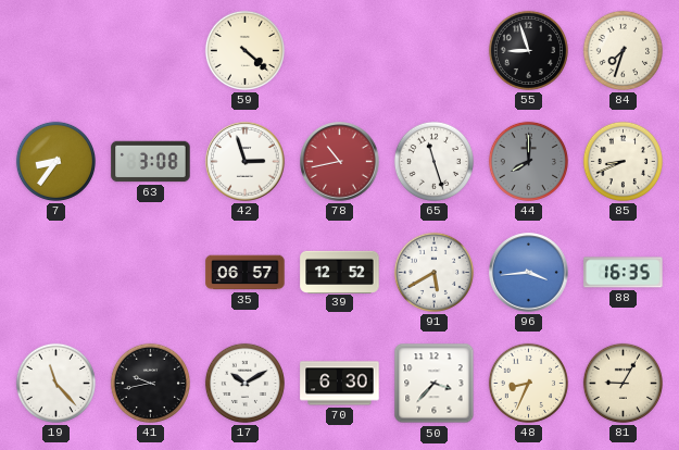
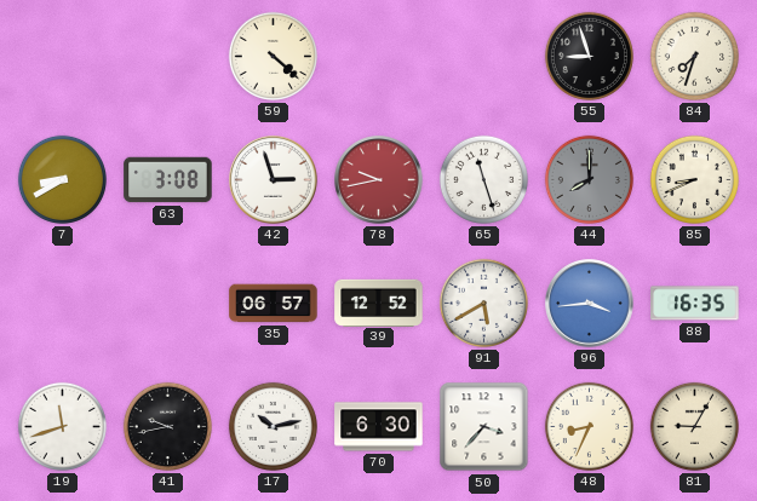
7: 8:36 -> 8:40
78: 10:43 -> 9:43
19: 11:23 -> 11:42
17: 10:10 -> 10:13
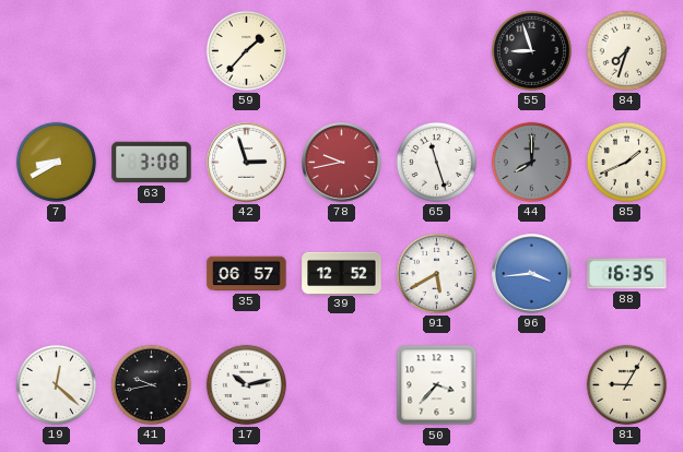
59: 4:22 -> 1:37
85: 8:41 -> 1:41
19: 11:42 -> 12:22
70: 6:30 -> none
48: 8:34 -> none
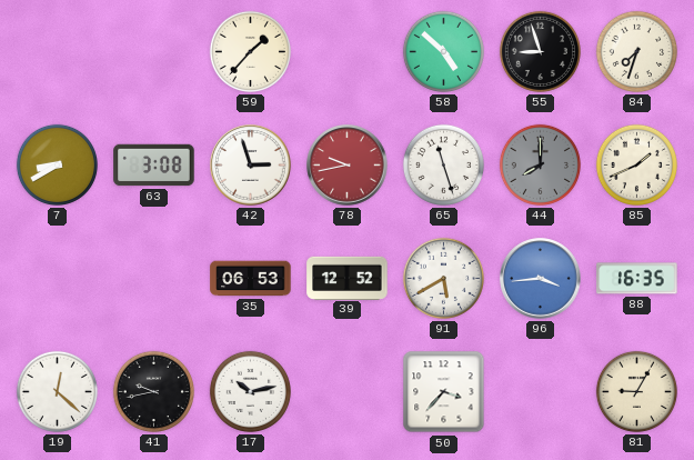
58: none -> 4:52
35: 06:57 -> 06:53
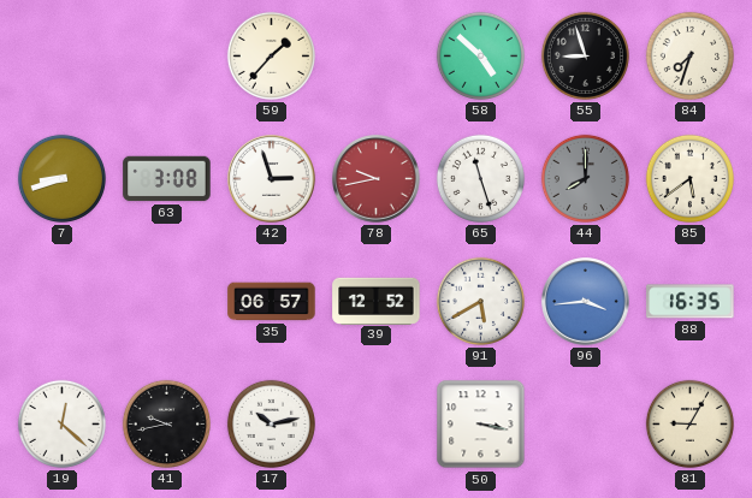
7: 8:40 -> 8:42
85: 1:41 -> 5:39
35: 06:53 -> 06:57
50: 3:37 -> 3:17
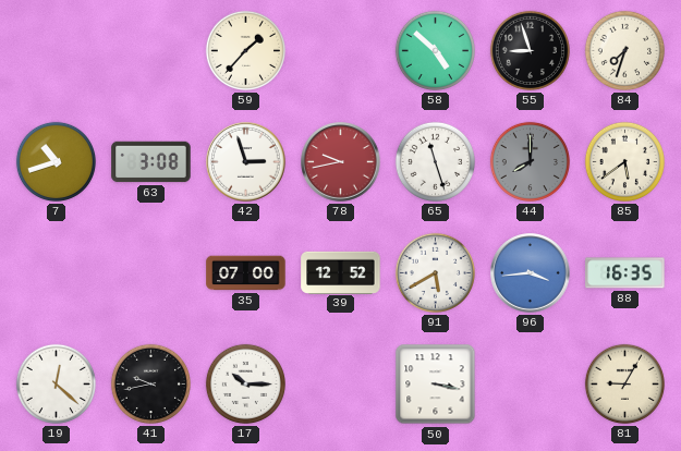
7: 8:42 -> 10:42
35: 06:57 -> 07:00
17: 10:13 -> 10:15
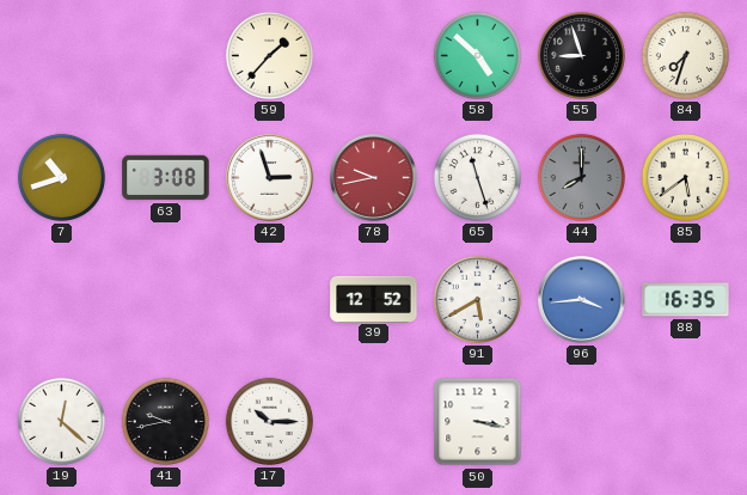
35: 07:00 -> none
81: 9:05 -> none
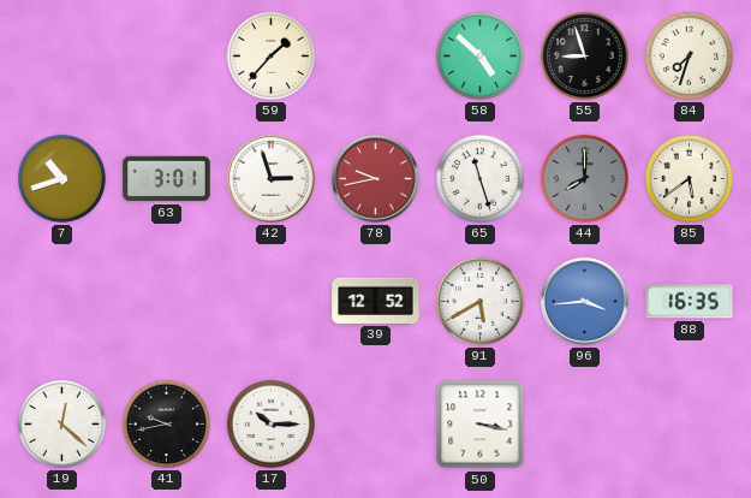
63: 3:08 -> 3:01
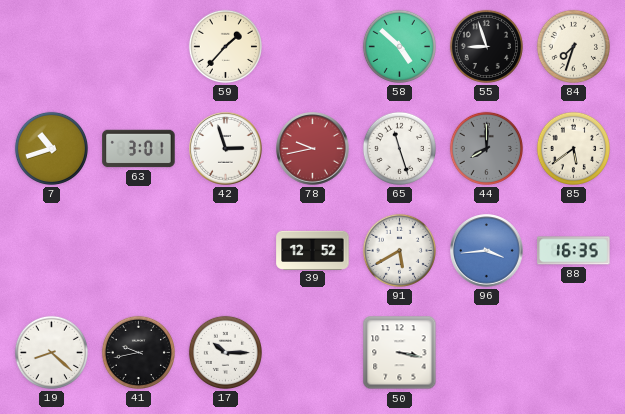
19: 12:22 -> 8:22
